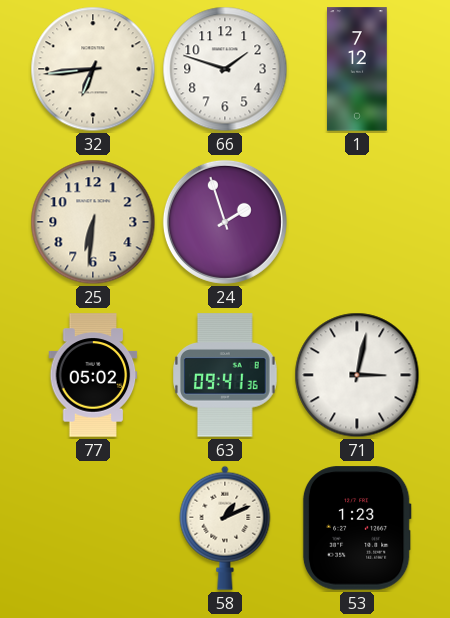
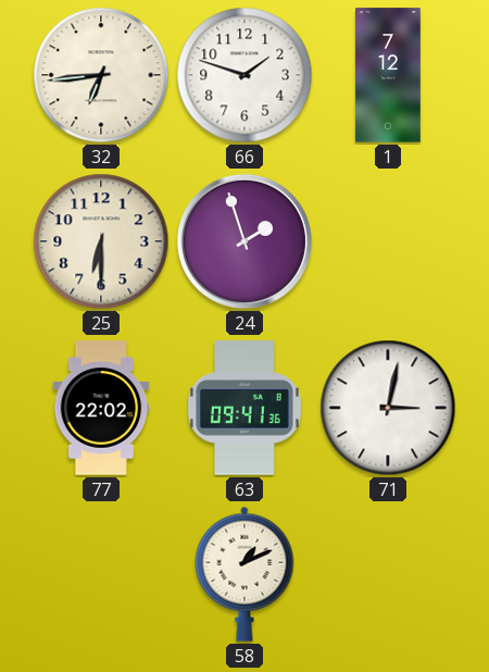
25: 6:31 -> 6:30
77: 05:02 -> 22:02
53: 1:23 -> none
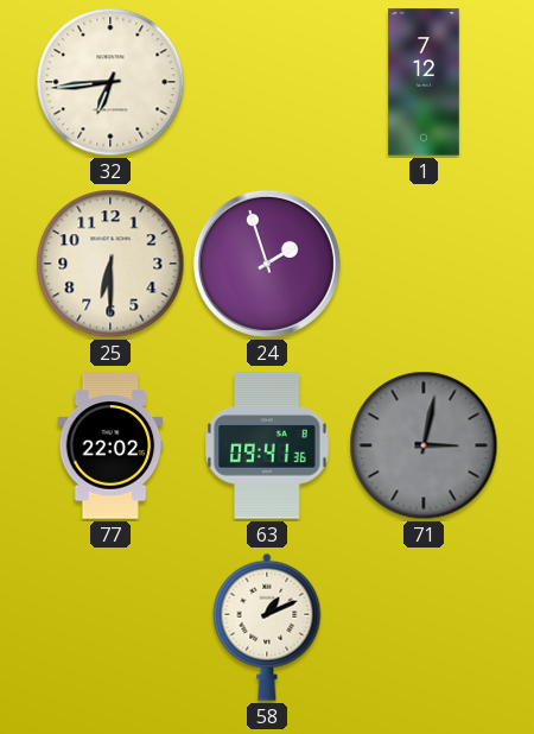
66: 1:48 -> none
71 dial: white -> grey
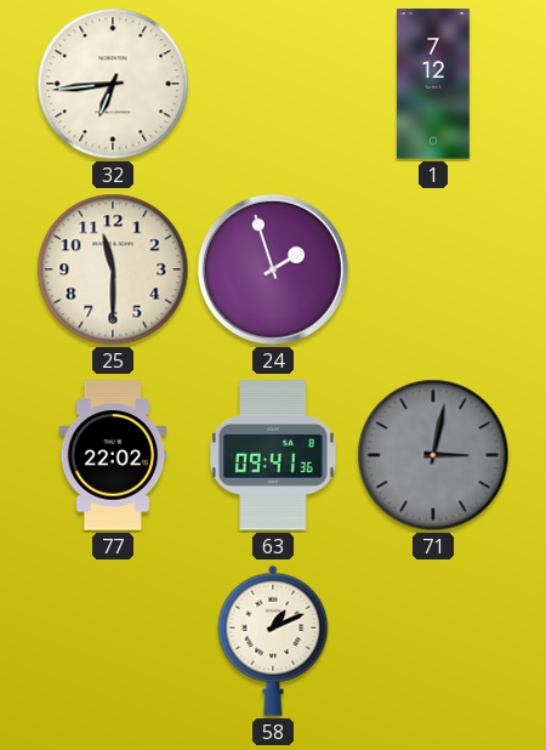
25: 6:30 -> 11:30
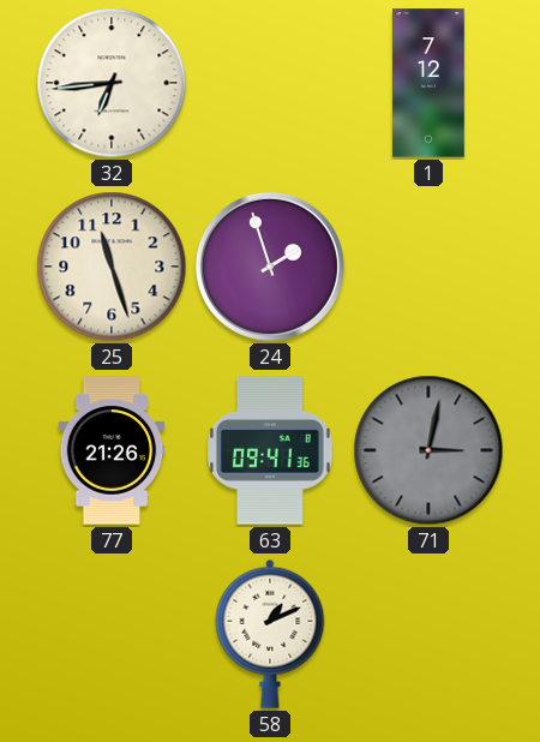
25: 11:30 -> 11:27
77: 22:02 -> 21:26
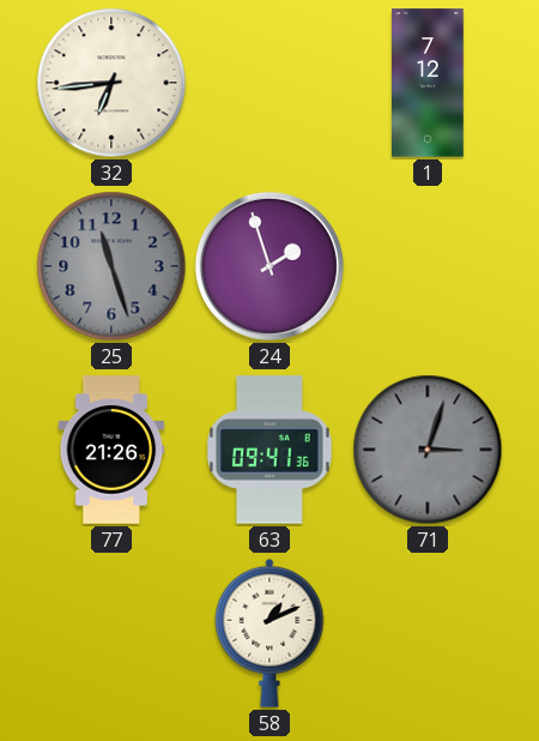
25 dial: cream -> grey
71: 3:02 -> 3:03
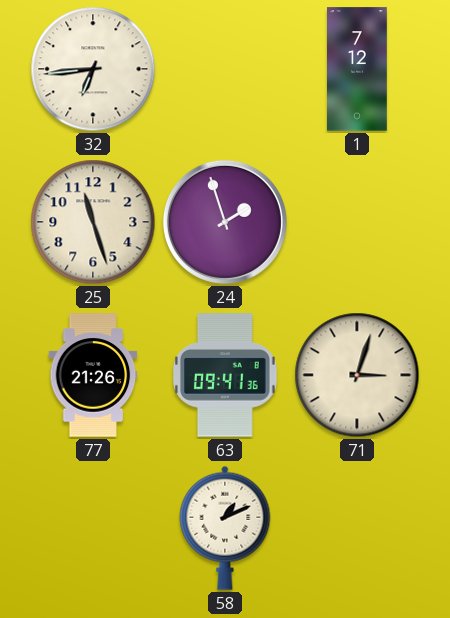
25 dial: grey -> cream
71 dial: grey -> cream
